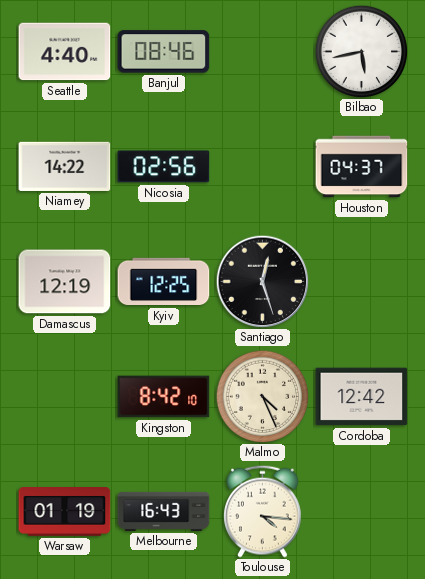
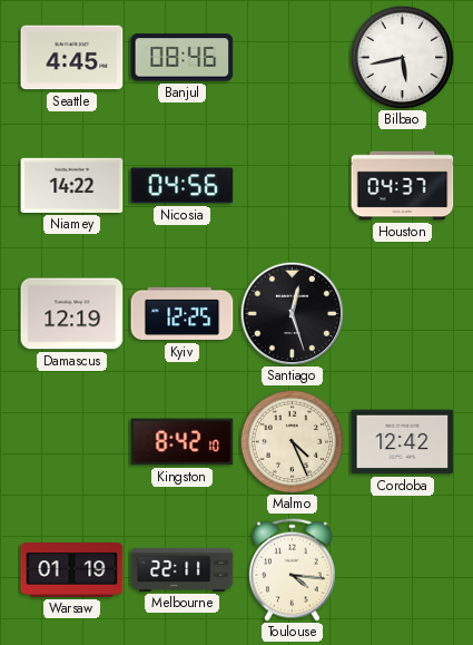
Seattle: 4:40 -> 4:45
Nicosia: 02:56 -> 04:56
Melbourne: 16:43 -> 22:11
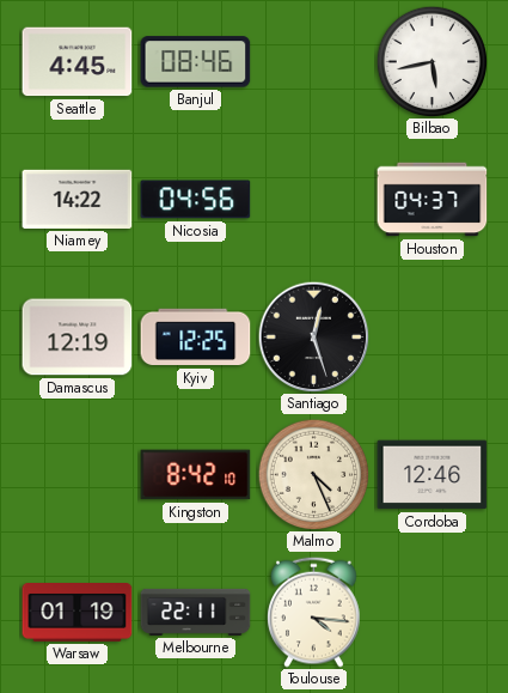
Cordoba: 12:42 -> 12:46
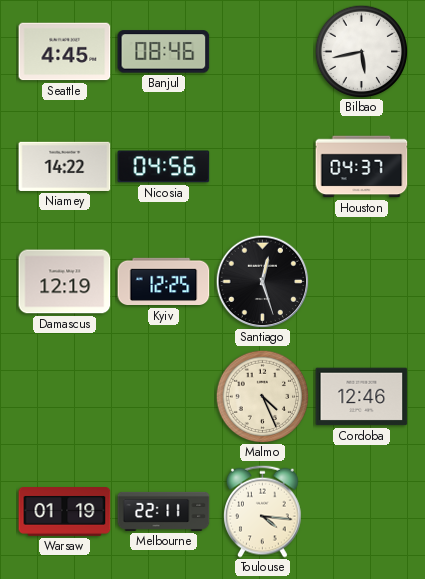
Kingston: 8:42 -> none
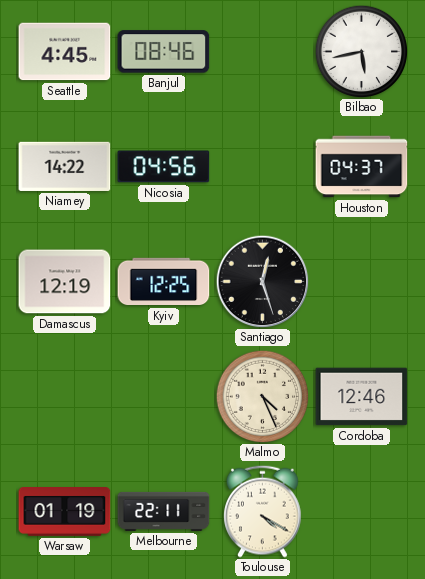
Toulouse: 4:16 -> 4:20
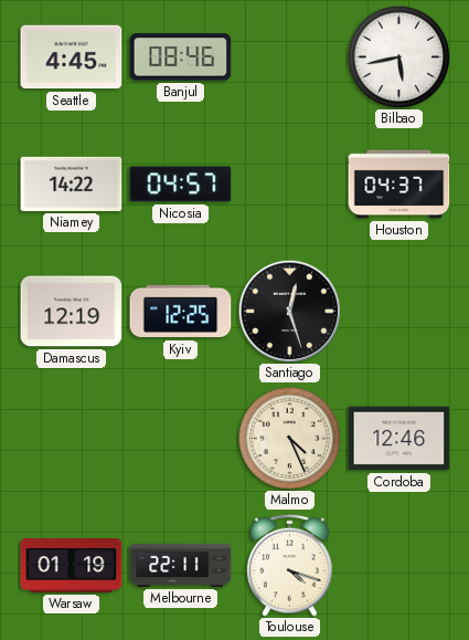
Nicosia: 04:56 -> 04:57
Toulouse: 4:20 -> 4:18
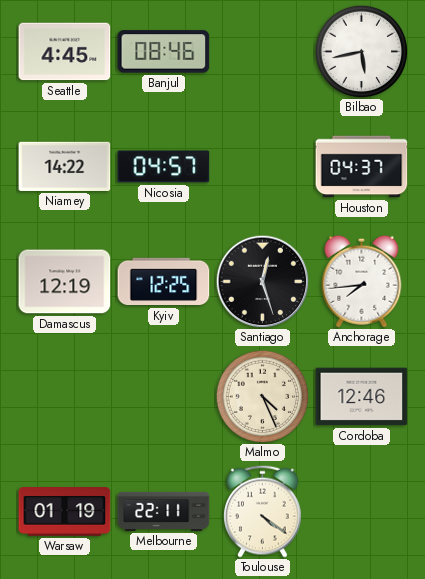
Anchorage: none -> 7:44
Toulouse: 4:18 -> 4:21
